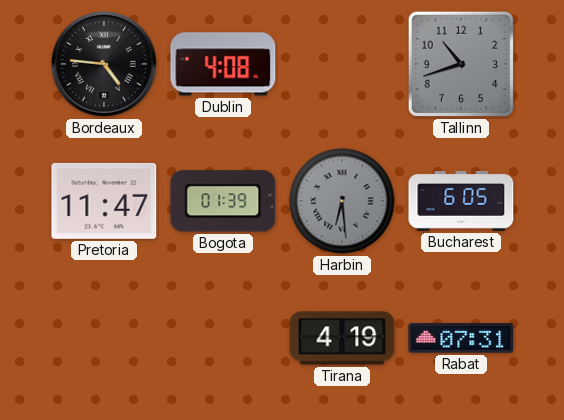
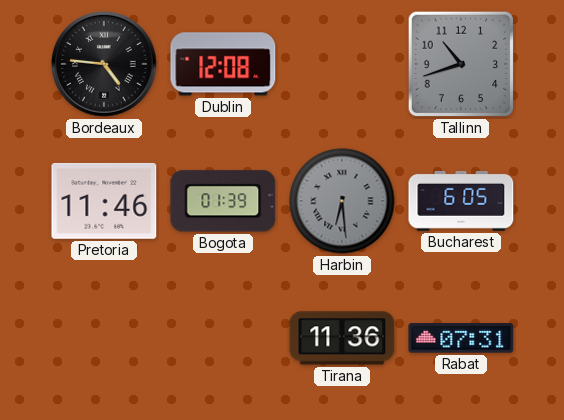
Dublin: 4:08 -> 12:08
Pretoria: 11:47 -> 11:46
Tirana: 4:19 -> 11:36
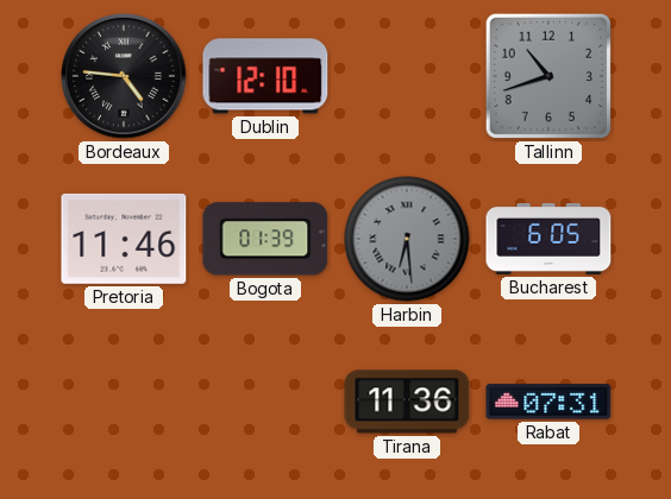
Dublin: 12:08 -> 12:10
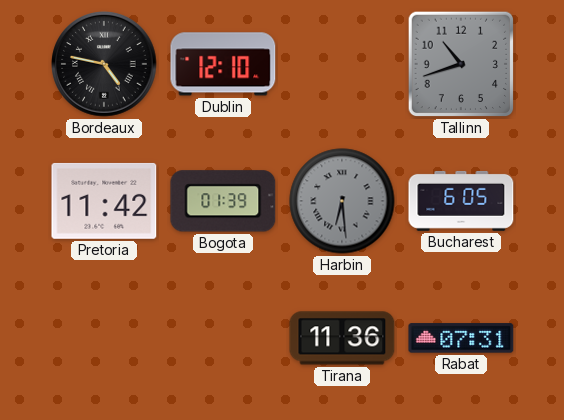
Bordeaux: 4:46 -> 4:47
Pretoria: 11:46 -> 11:42
